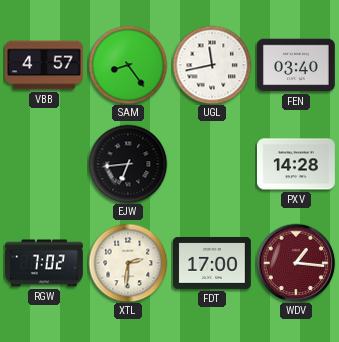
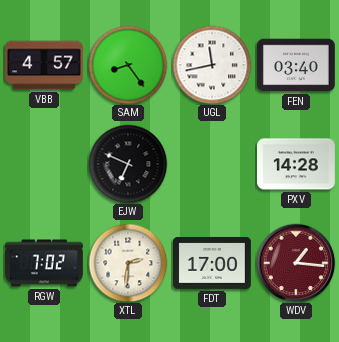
EJW: 6:44 -> 6:49
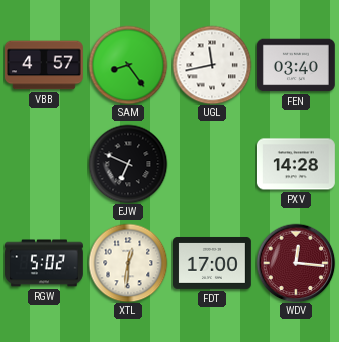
RGW: 7:02 -> 5:02
XTL: 2:31 -> 12:31
WDV: 1:16 -> 12:16
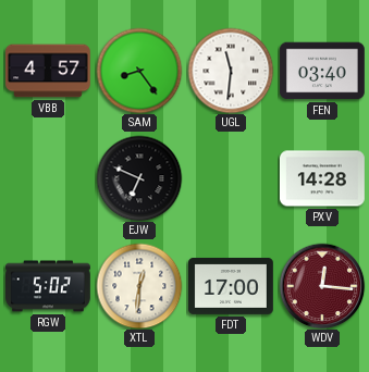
UGL: 11:43 -> 11:31
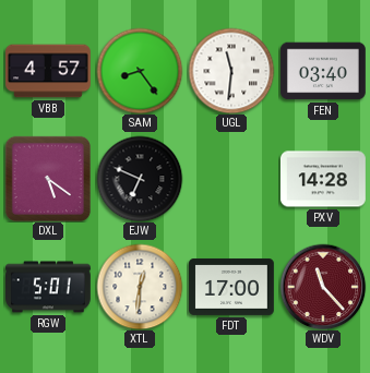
DXL: none -> 5:21
RGW: 5:02 -> 5:01
WDV: 12:16 -> 11:23
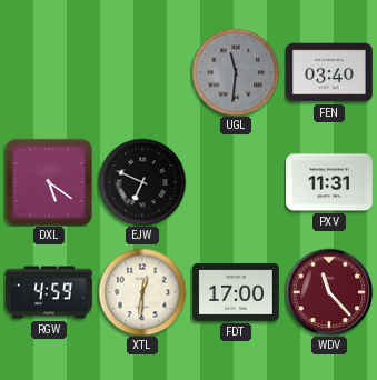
VBB: 4:57 -> none
SAM: 8:24 -> none
UGL dial: white -> grey
PXV: 14:28 -> 11:31
RGW: 5:01 -> 4:59
